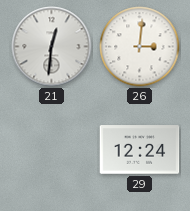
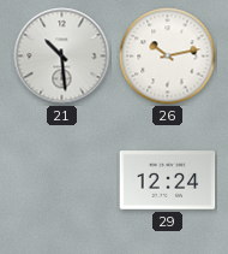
21: 12:31 -> 10:29
26: 3:01 -> 10:13
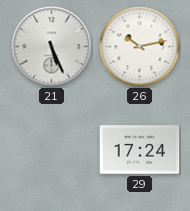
21: 10:29 -> 5:26
29: 12:24 -> 17:24
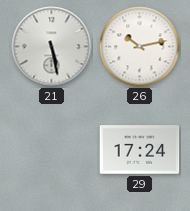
21: 5:26 -> 5:28
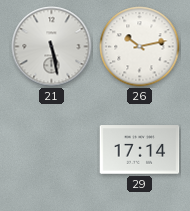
29: 17:24 -> 17:14
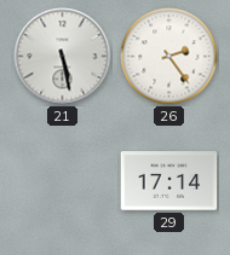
26: 10:13 -> 2:24
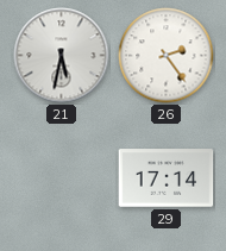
21: 5:28 -> 5:32
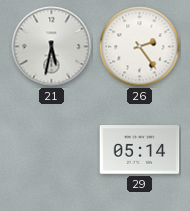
29: 17:14 -> 05:14
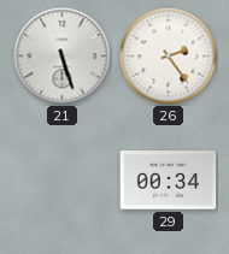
21: 5:32 -> 5:27
29: 05:14 -> 00:34
